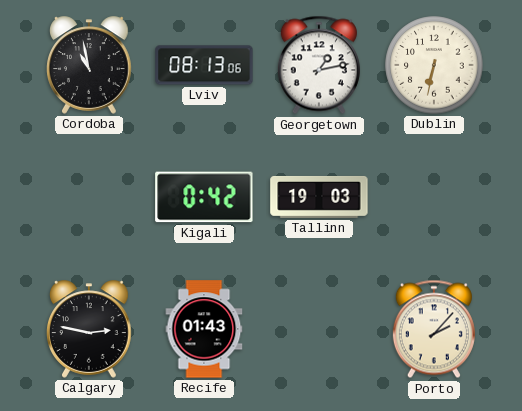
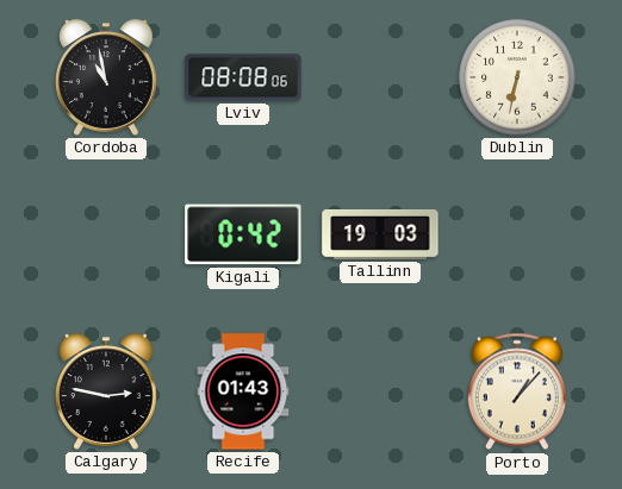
Lviv: 08:13 -> 08:08
Georgetown: 1:13 -> none
Porto: 2:07 -> 1:07
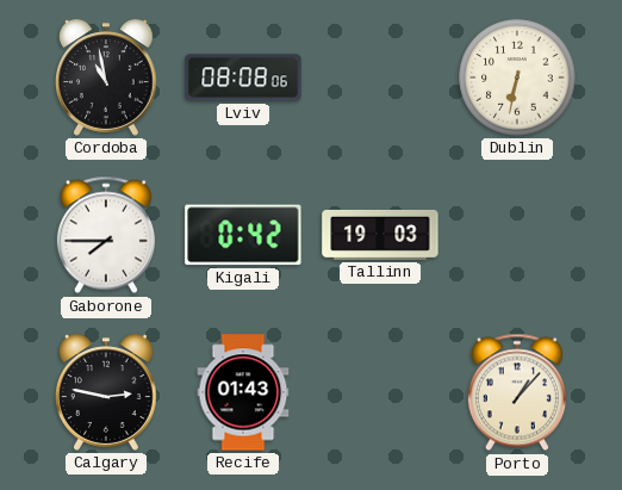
Gaborone: none -> 7:45
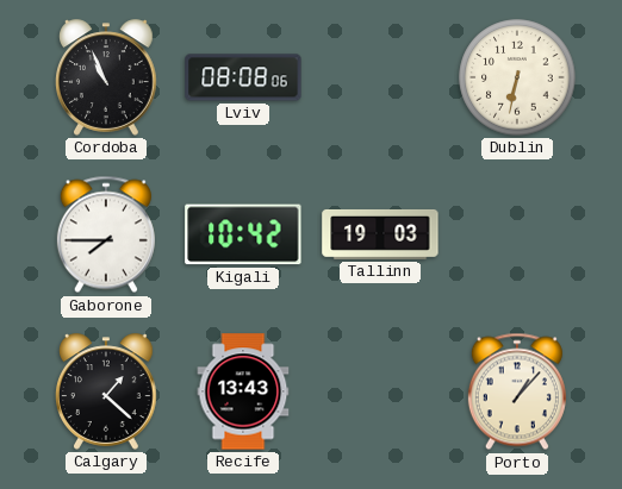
Cordoba: 10:58 -> 10:56
Kigali: 0:42 -> 10:42
Calgary: 2:47 -> 1:22
Recife: 01:43 -> 13:43
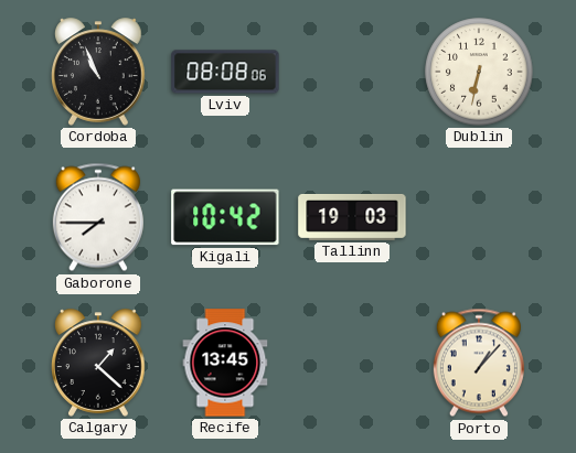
Recife: 13:43 -> 13:45
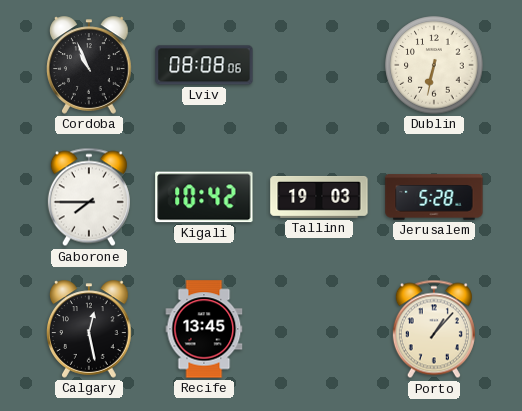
Jerusalem: none -> 5:28
Calgary: 1:22 -> 12:28
